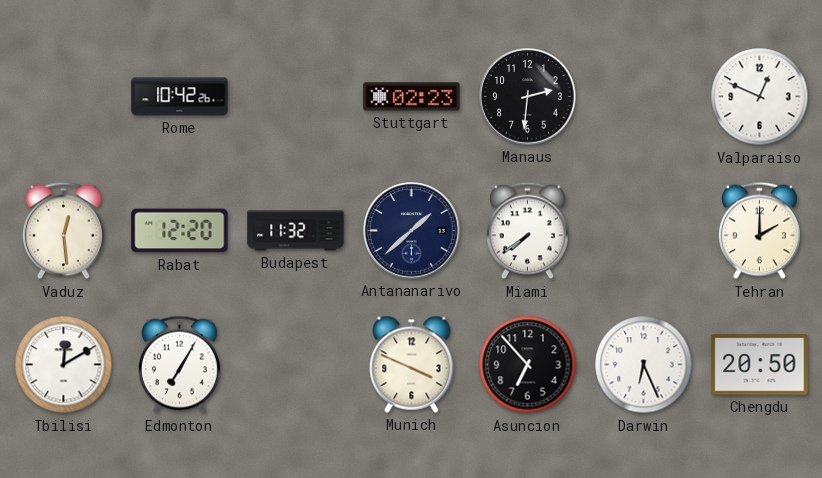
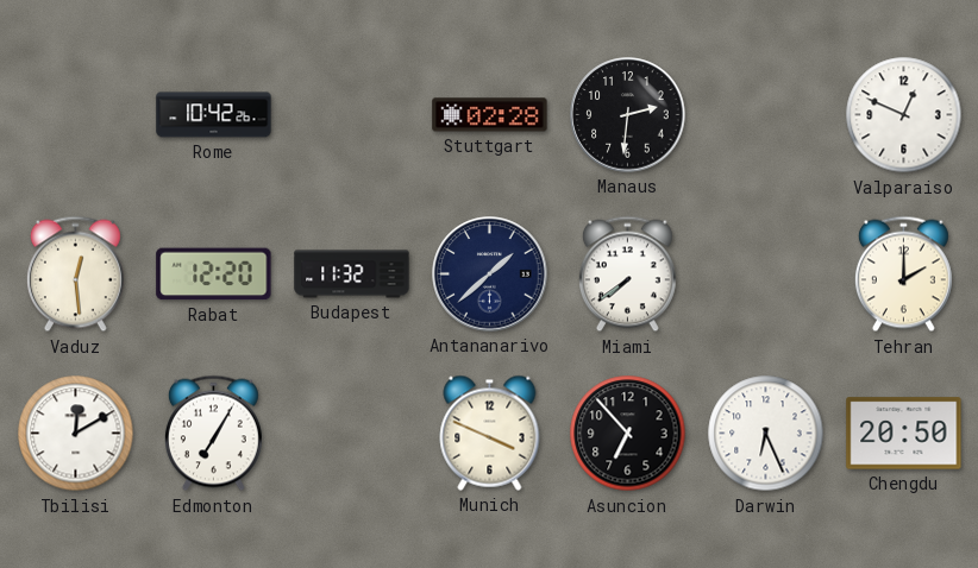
Stuttgart: 02:23 -> 02:28
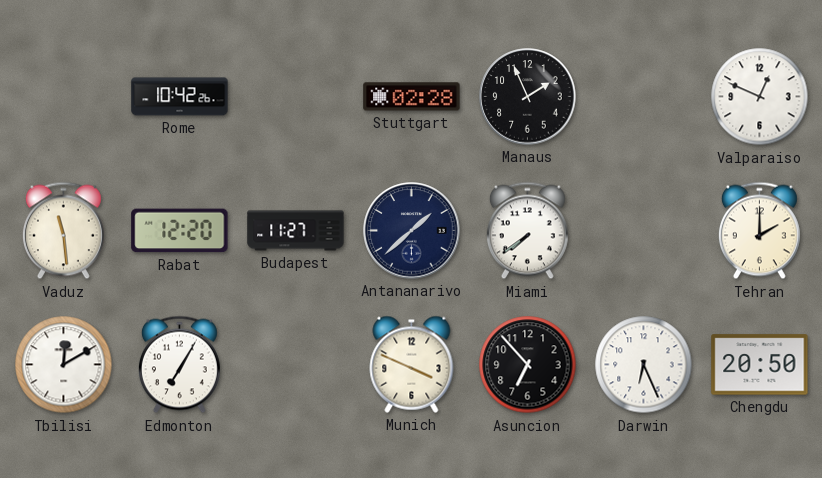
Manaus: 2:31 -> 1:56
Vaduz: 12:29 -> 11:29
Budapest: 11:32 -> 11:27
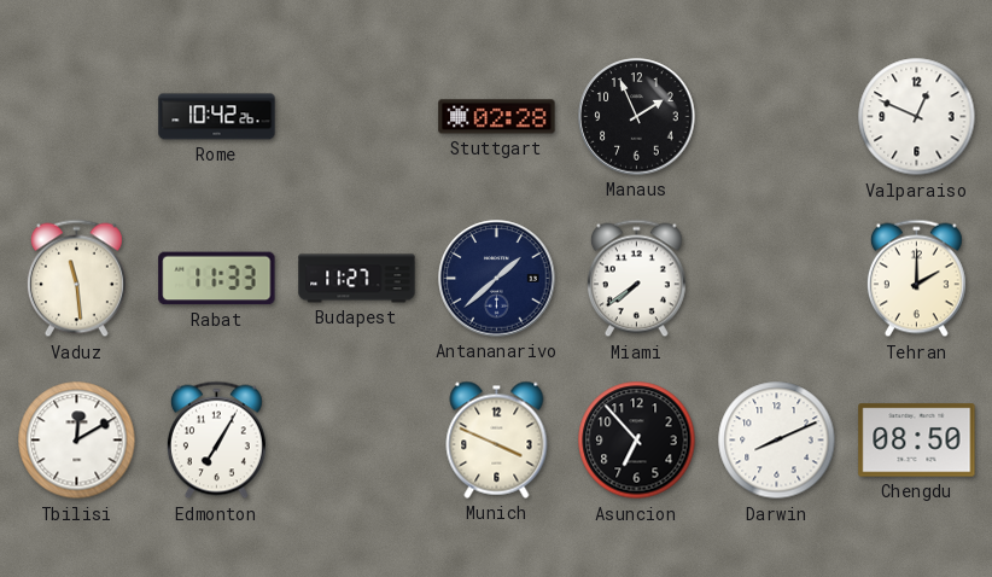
Rabat: 12:20 -> 11:33
Darwin: 6:26 -> 8:11
Chengdu: 20:50 -> 08:50
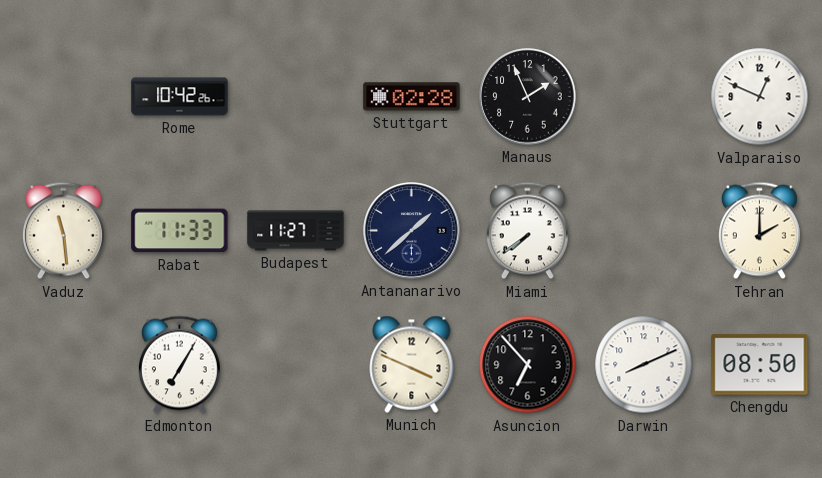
Tbilisi: 12:10 -> none
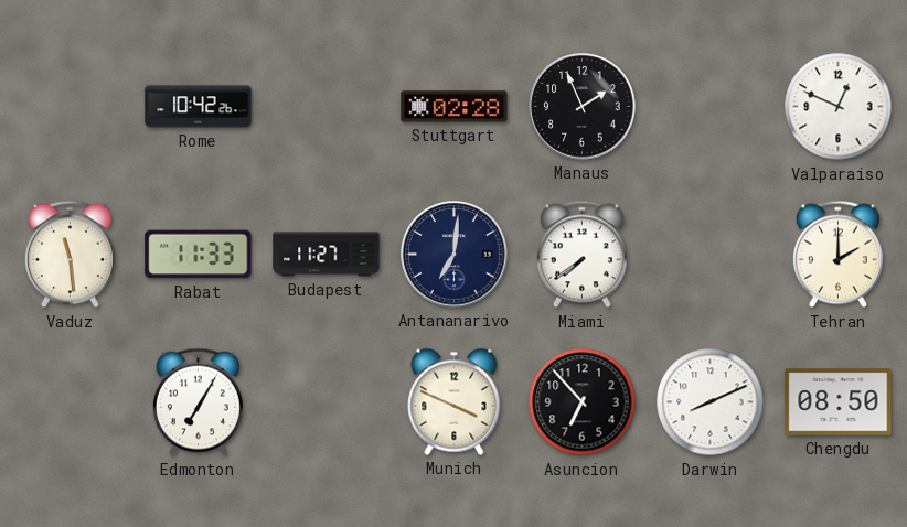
Antananarivo: 1:38 -> 7:01
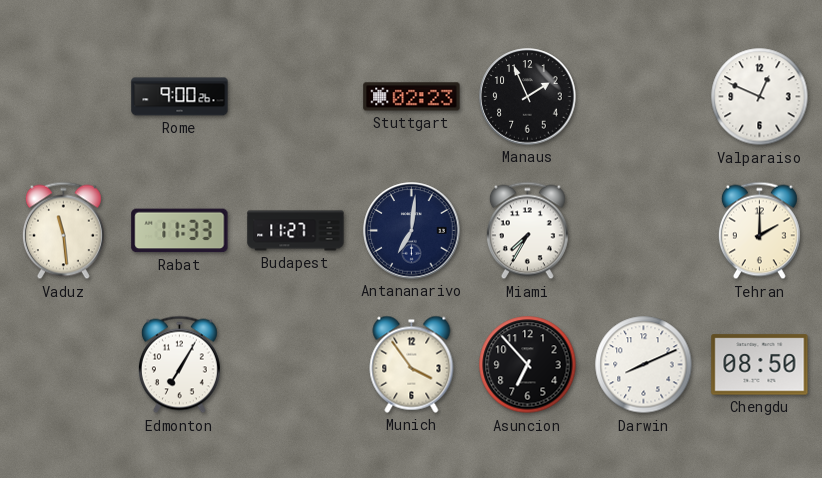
Rome: 10:42 -> 9:00
Stuttgart: 02:28 -> 02:23
Miami: 7:39 -> 7:35
Munich: 3:49 -> 3:54
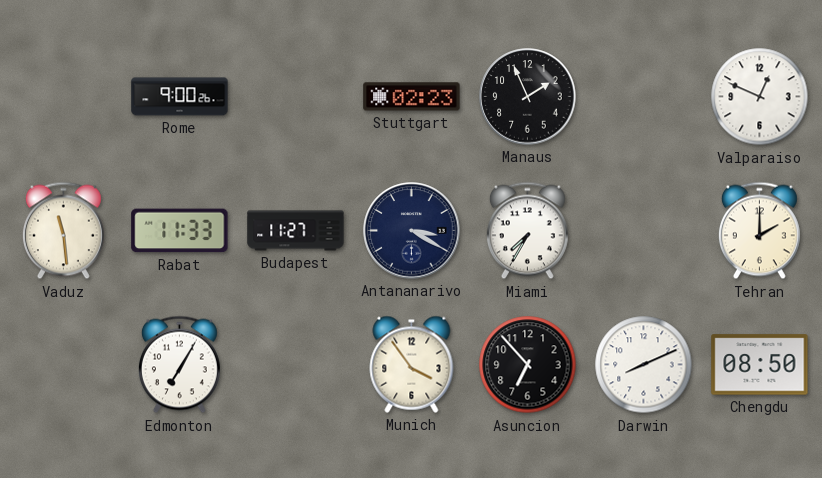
Antananarivo: 7:01 -> 3:20
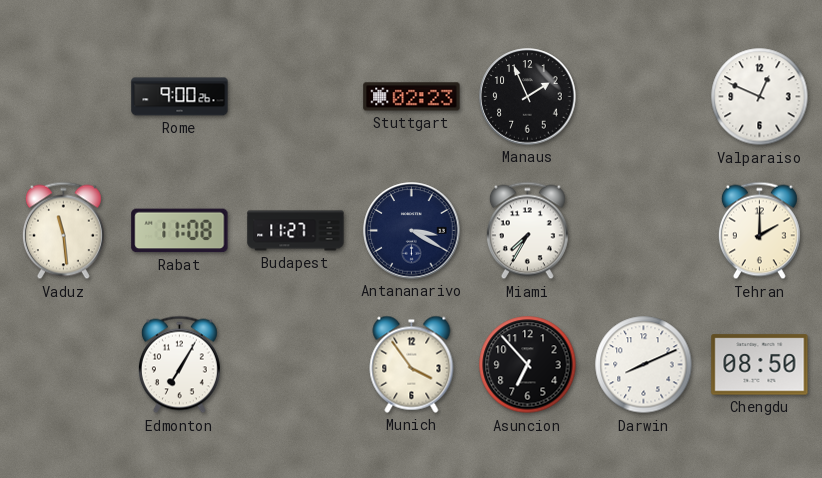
Rabat: 11:33 -> 11:08
